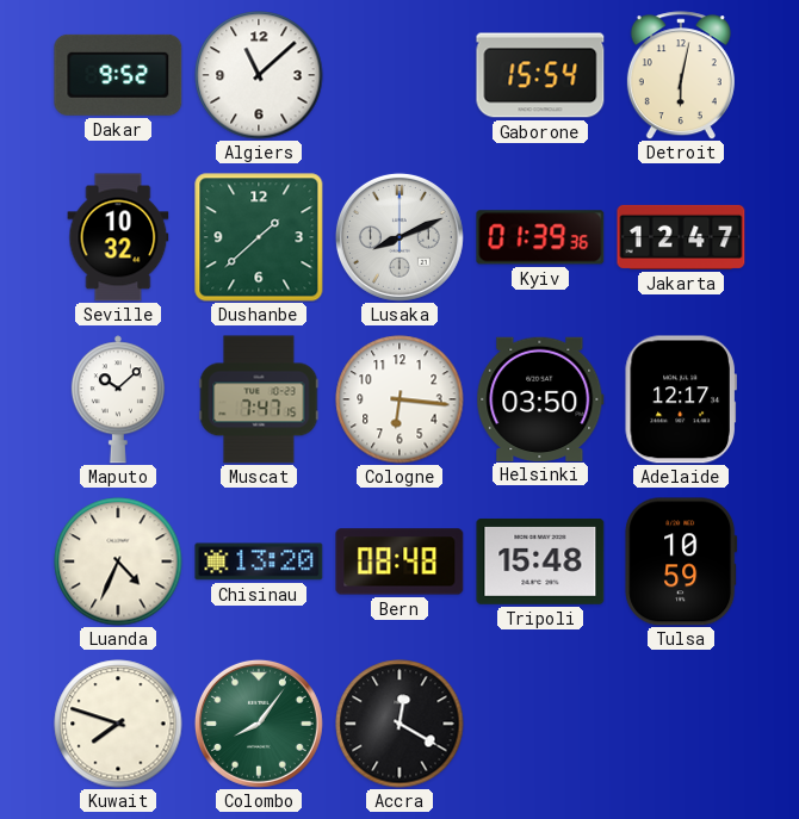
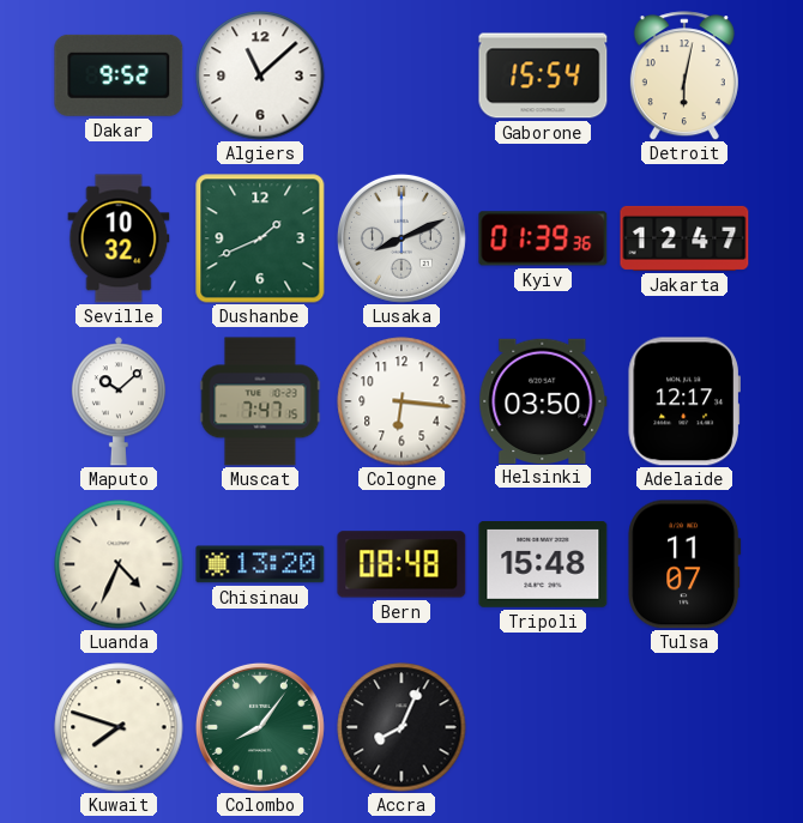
Dushanbe: 1:38 -> 1:41
Tulsa: 10:59 -> 11:07
Accra: 12:20 -> 8:04
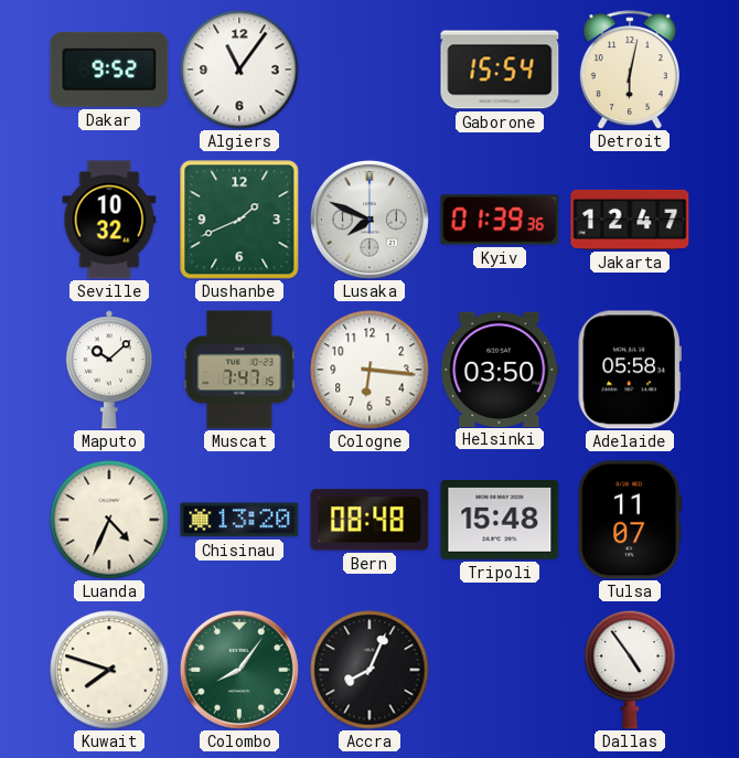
Algiers: 11:08 -> 11:06
Lusaka: 8:11 -> 7:49
Adelaide: 12:17 -> 05:58
Dallas: none -> 4:54
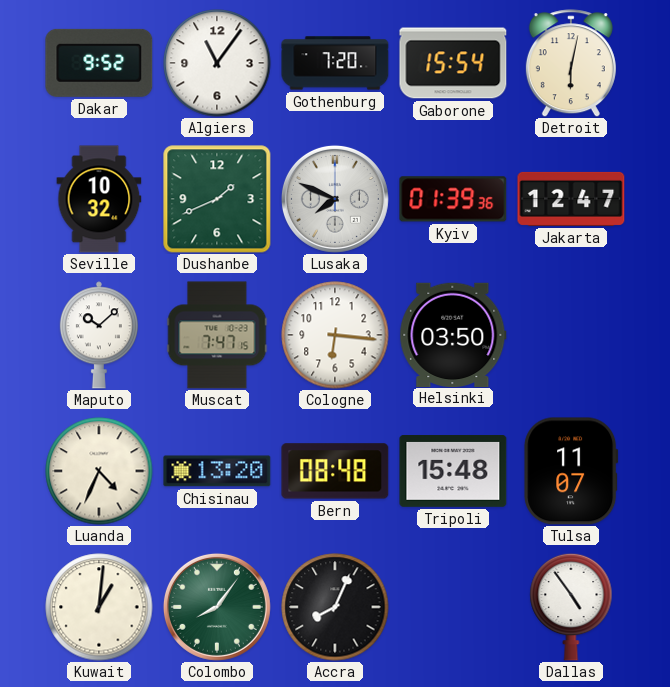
Gothenburg: none -> 7:20
Adelaide: 05:58 -> none
Kuwait: 7:48 -> 1:01
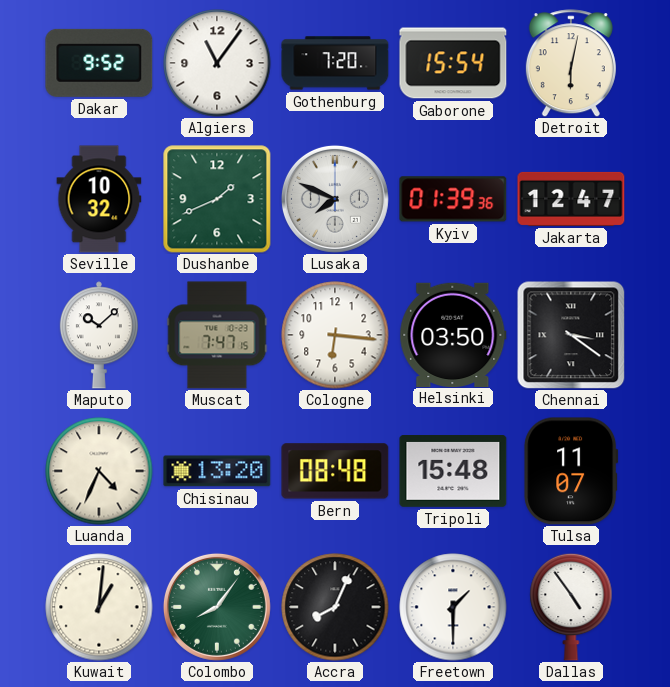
Chennai: none -> 3:21
Freetown: none -> 1:30
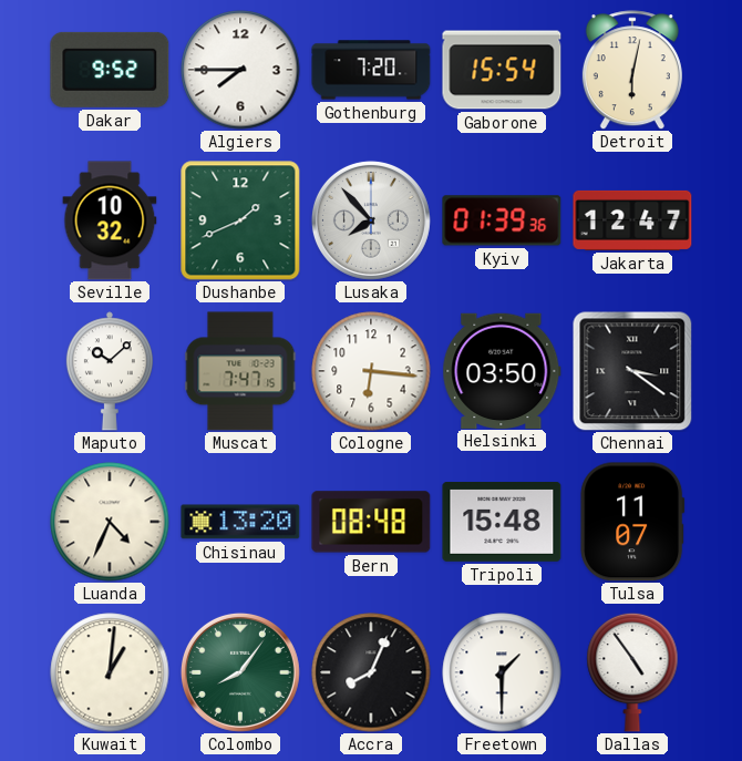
Algiers: 11:06 -> 7:45
Lusaka: 7:49 -> 7:53
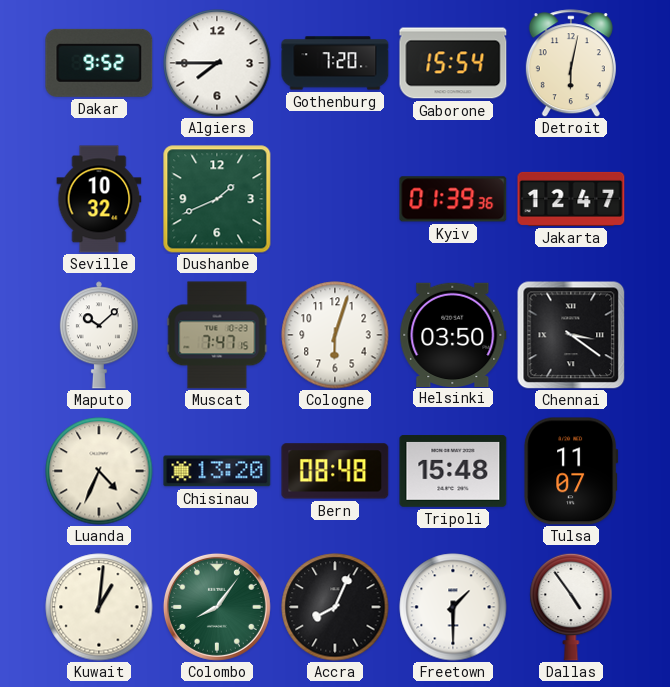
Lusaka: 7:53 -> none
Cologne: 6:16 -> 6:03
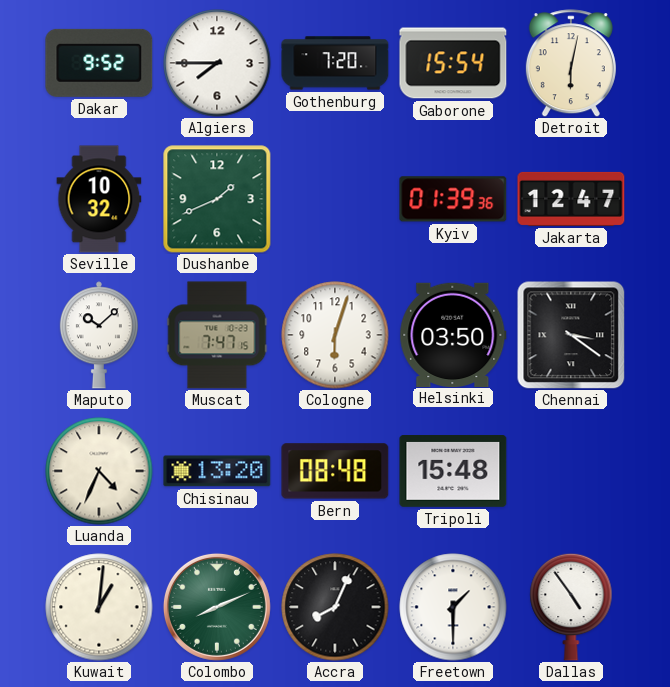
Tulsa: 11:07 -> none
Colombo: 8:06 -> 8:11
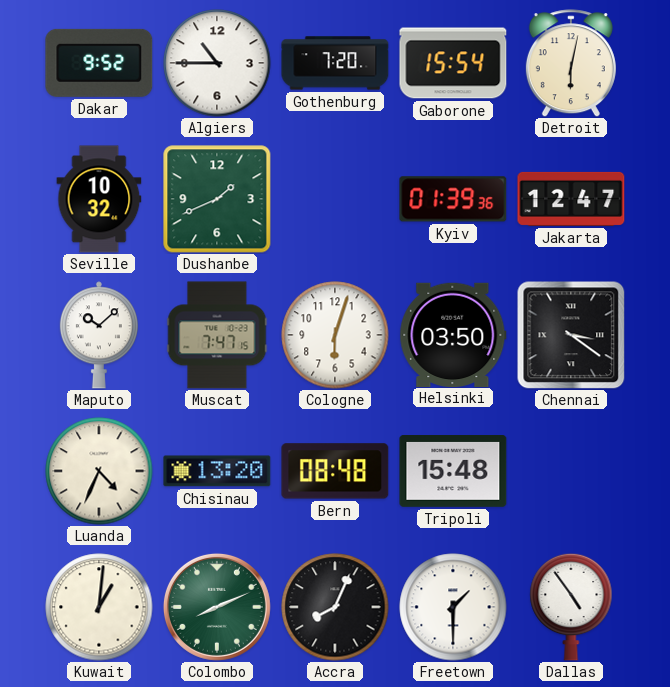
Algiers: 7:45 -> 10:45
